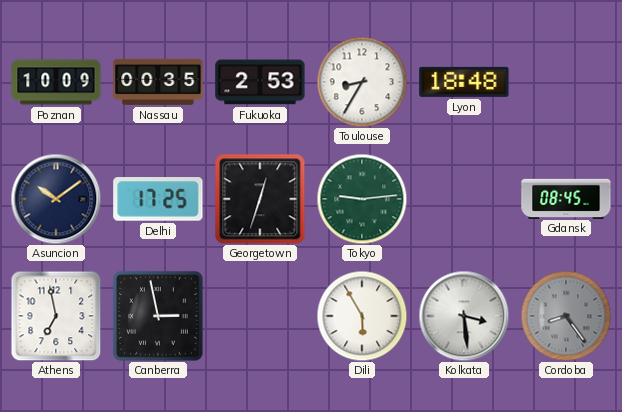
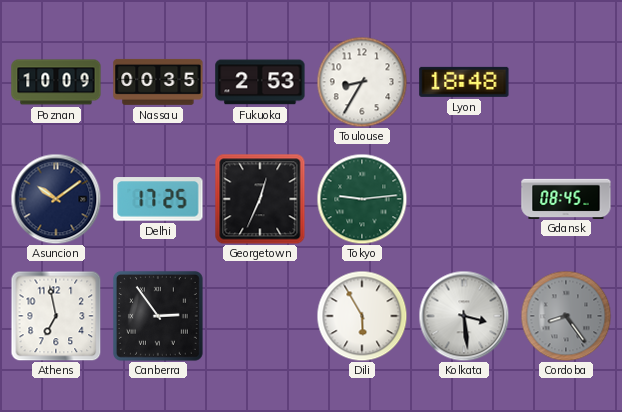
Georgetown: 12:33 -> 12:34
Canberra: 2:58 -> 2:54
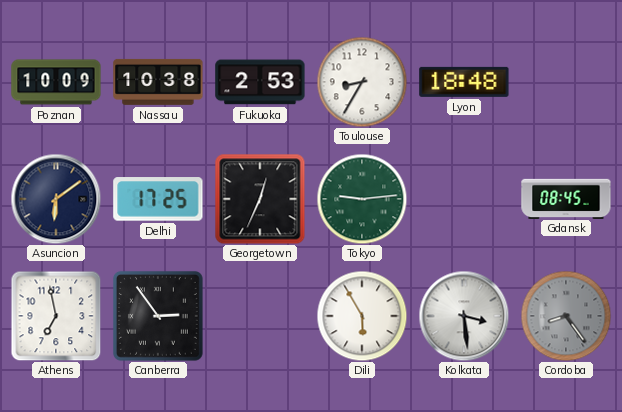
Nassau: 00:35 -> 10:38
Asuncion: 10:09 -> 6:09
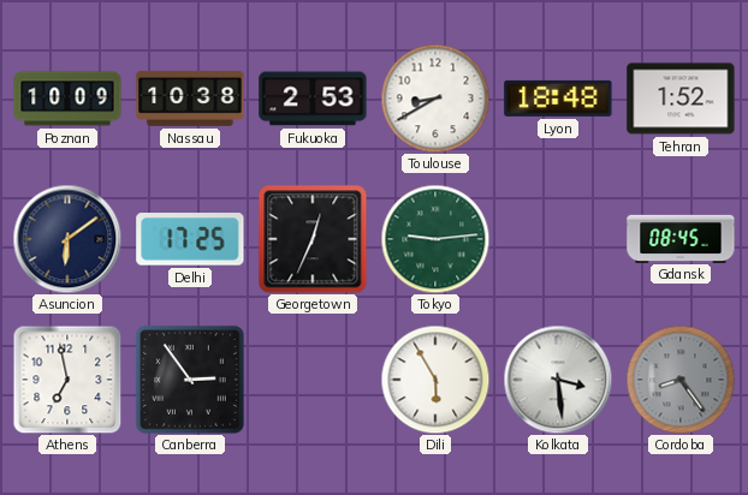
Toulouse: 8:35 -> 8:40
Tehran: none -> 1:52
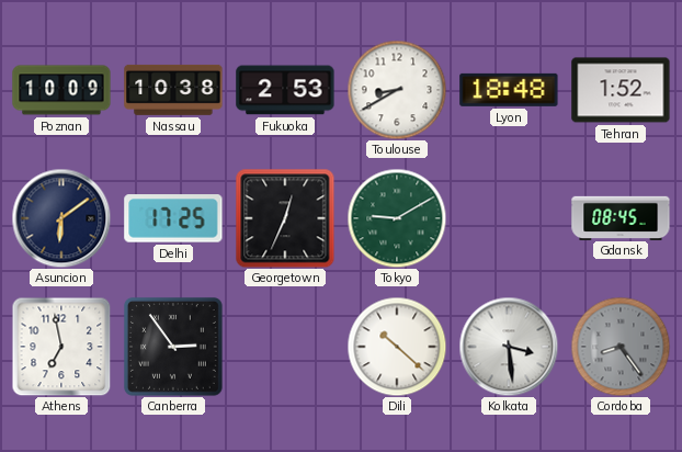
Tokyo: 9:14 -> 9:10
Dili: 5:55 -> 10:22
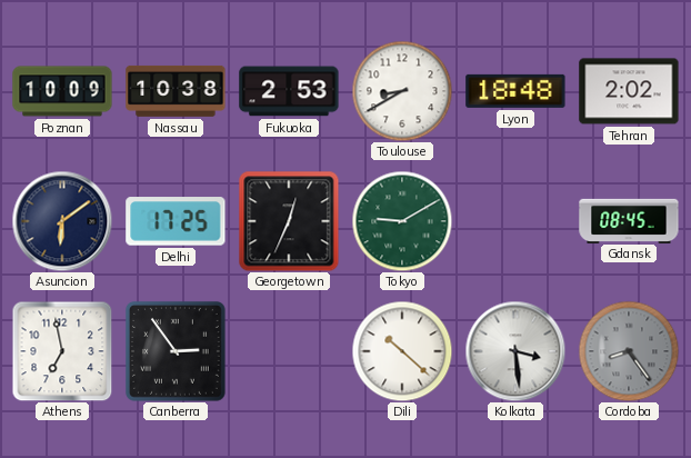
Tehran: 1:52 -> 2:02
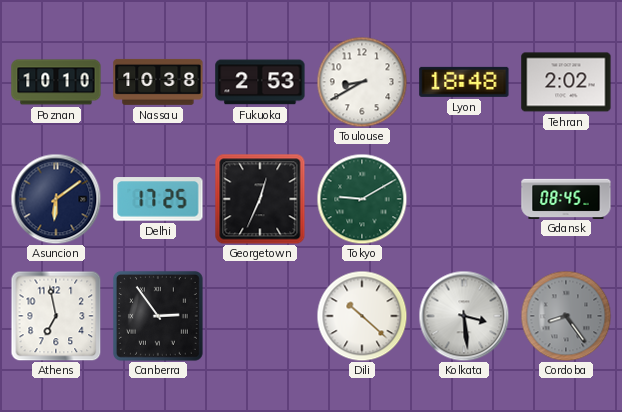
Poznan: 10:09 -> 10:10
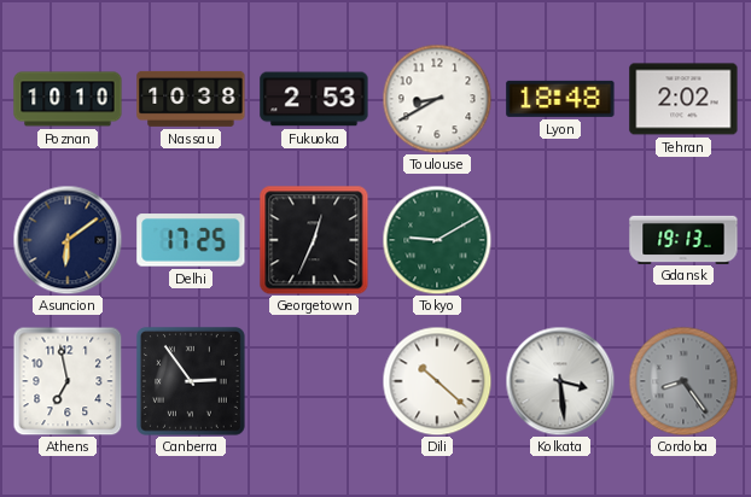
Gdansk: 08:45 -> 19:13
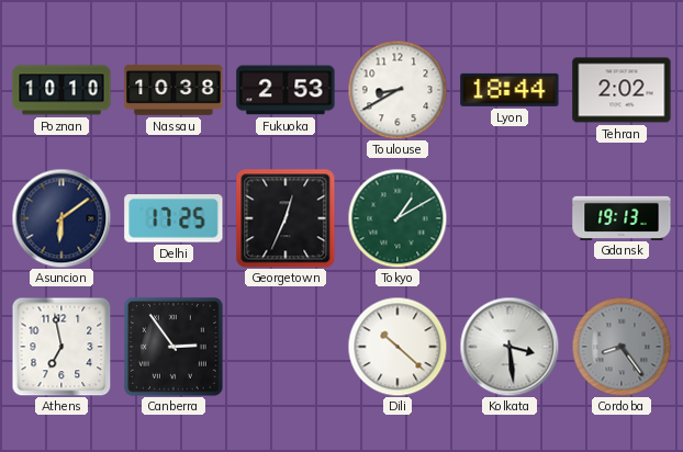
Lyon: 18:48 -> 18:44
Tokyo: 9:10 -> 1:10
